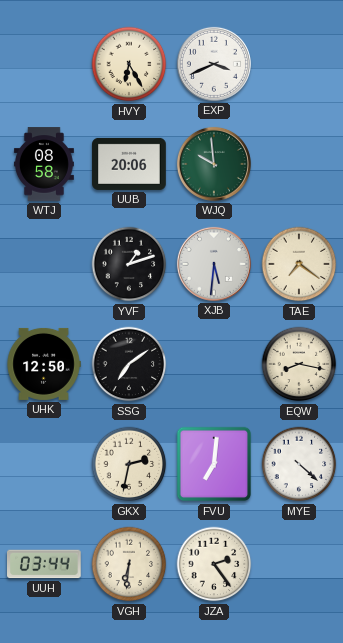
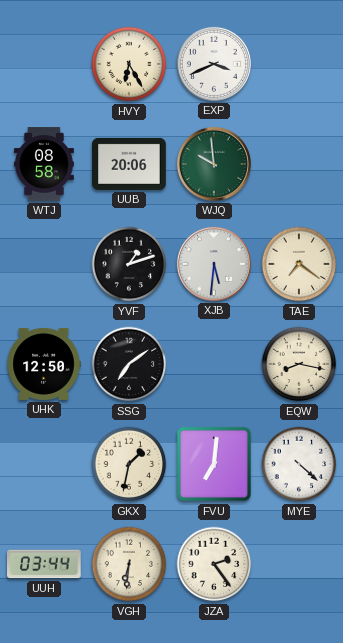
GKX: 2:32 -> 1:32
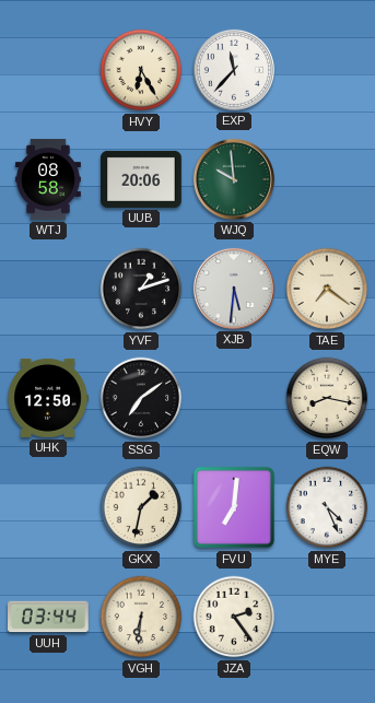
EXP: 3:41 -> 11:37
MYE: 4:22 -> 4:26
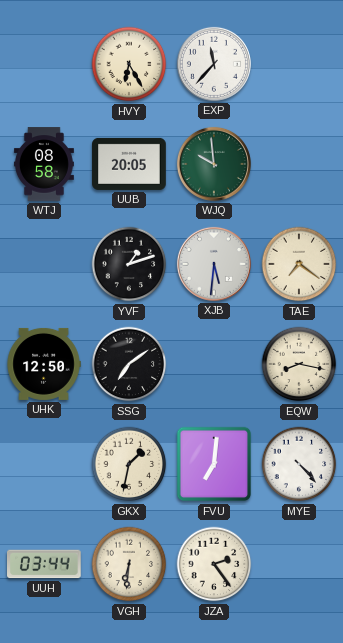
UUB: 20:06 -> 20:05
MYE: 4:26 -> 4:23
